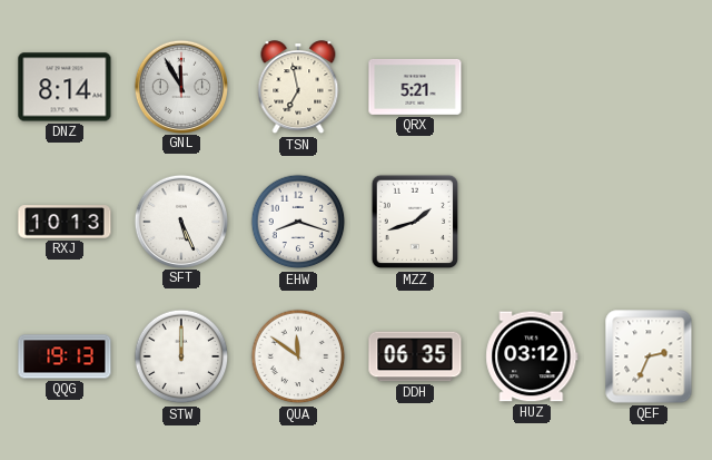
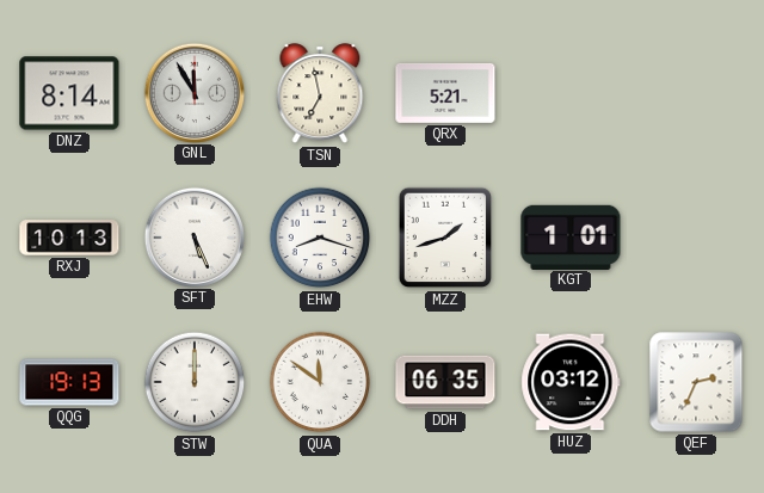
KGT: none -> 1:01
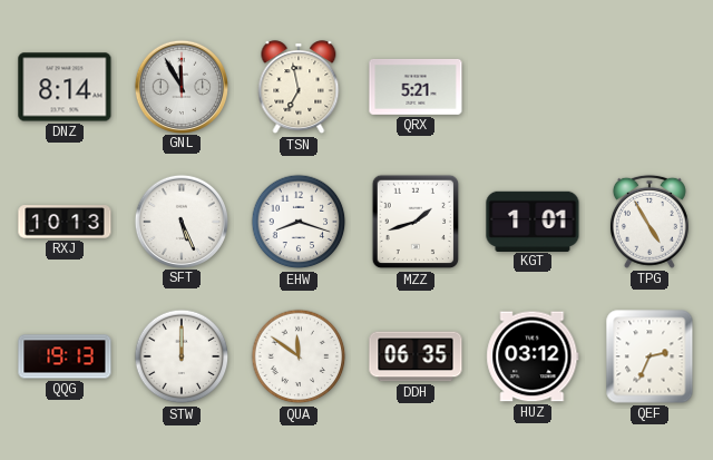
TPG: none -> 4:55
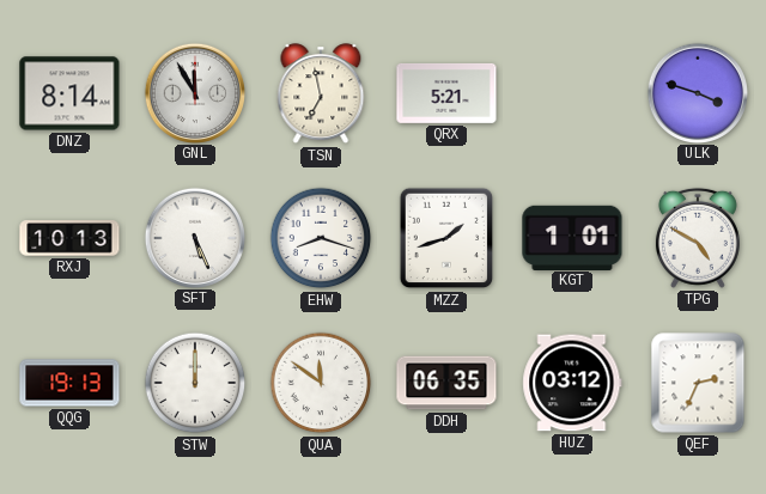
ULK: none -> 3:48
TPG: 4:55 -> 4:50
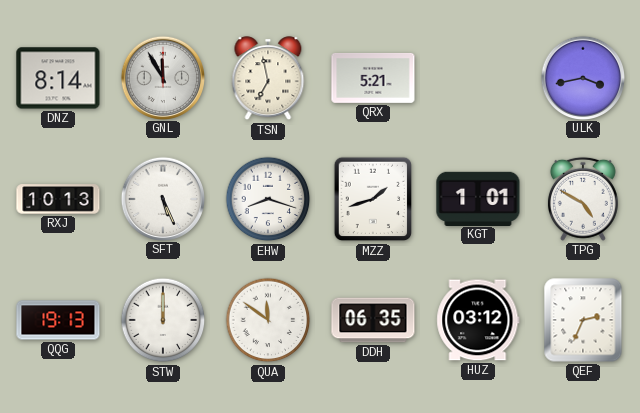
ULK: 3:48 -> 3:43
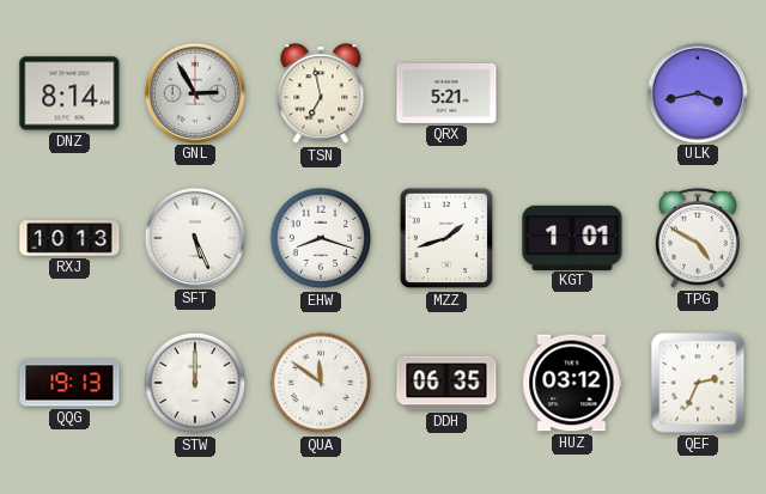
GNL: 11:55 -> 2:55
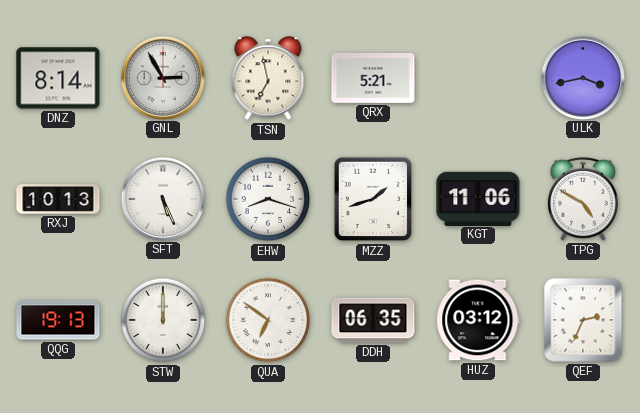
KGT: 1:01 -> 11:06
QUA: 11:51 -> 6:51
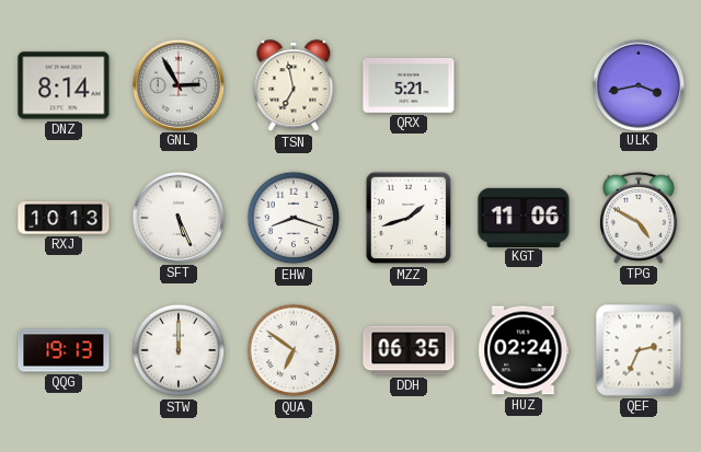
HUZ: 03:12 -> 02:24
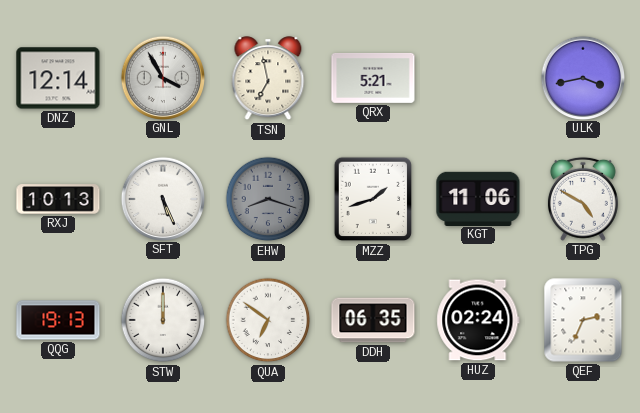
DNZ: 8:14 -> 12:14
GNL: 2:55 -> 3:55
EHW dial: white -> grey
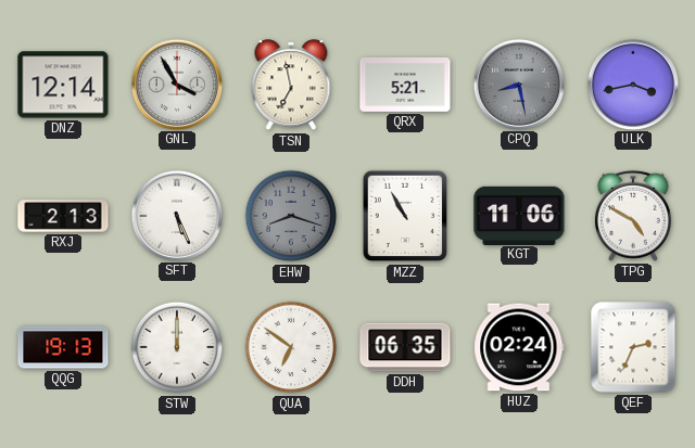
CPQ: none -> 8:28
RXJ: 10:13 -> 2:13
MZZ: 1:42 -> 10:55
